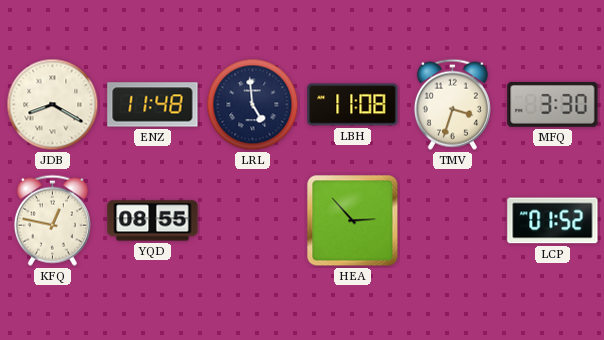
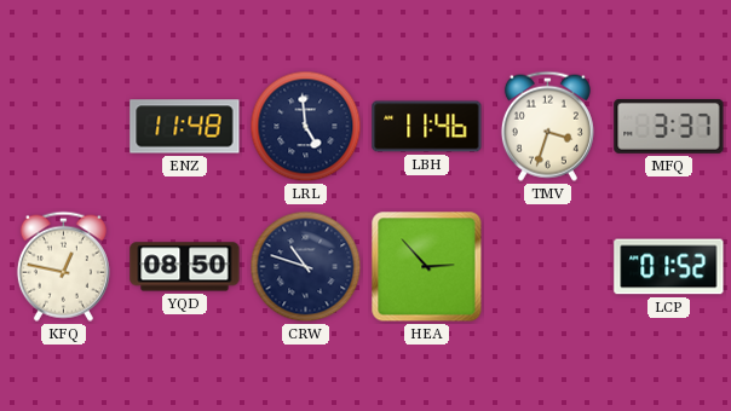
JDB: 8:20 -> none
LBH: 11:08 -> 11:46
MFQ: 3:30 -> 3:37
YQD: 08:55 -> 08:50
CRW: none -> 10:48
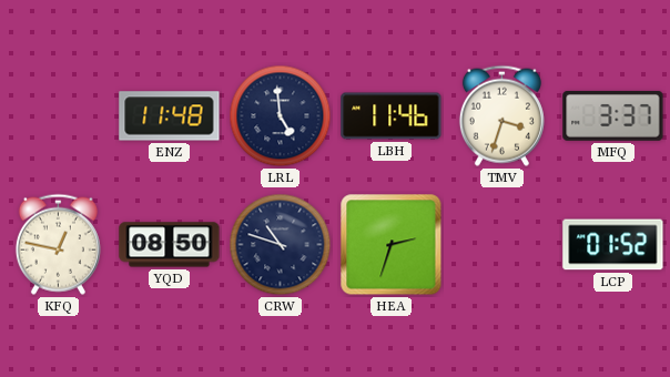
HEA: 2:53 -> 2:33
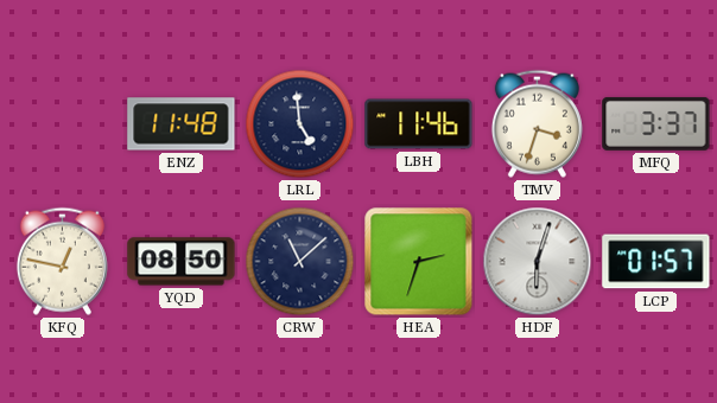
CRW: 10:48 -> 11:08
HDF: none -> 6:03
LCP: 01:52 -> 01:57
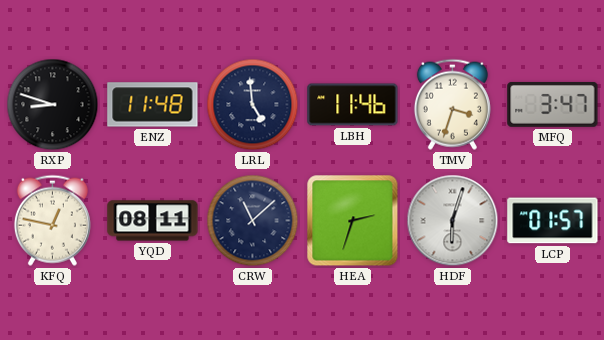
RXP: none -> 8:48
MFQ: 3:37 -> 3:47
YQD: 08:50 -> 08:11
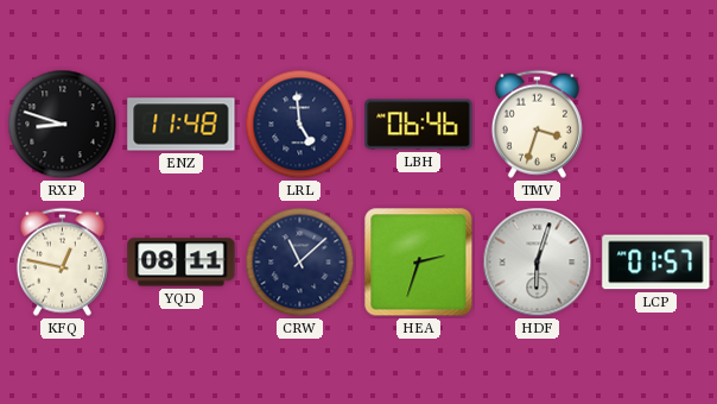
LBH: 11:46 -> 06:46
MFQ: 3:47 -> none
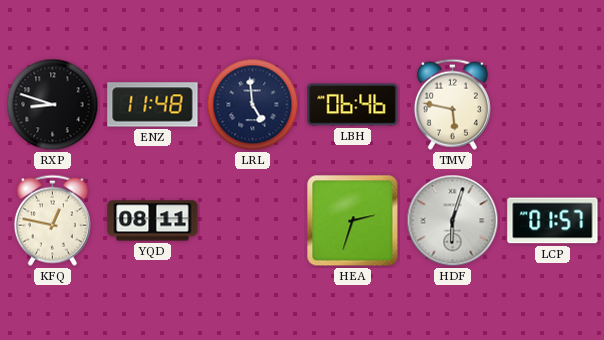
TMV: 3:33 -> 5:47
CRW: 11:08 -> none
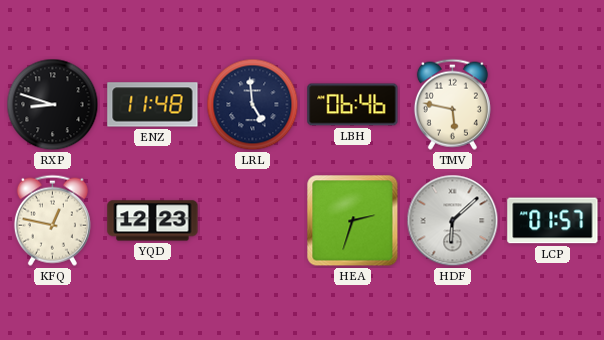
YQD: 08:11 -> 12:23
HDF: 6:03 -> 6:08
